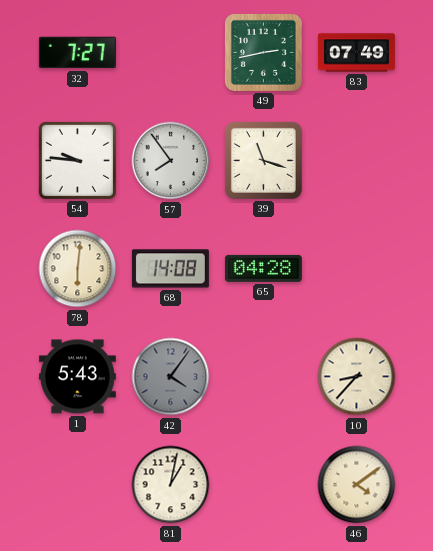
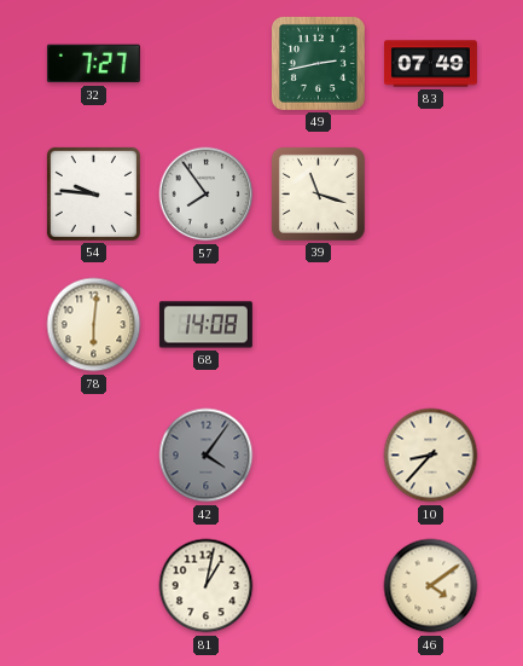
65: 04:28 -> none
1: 5:43 -> none
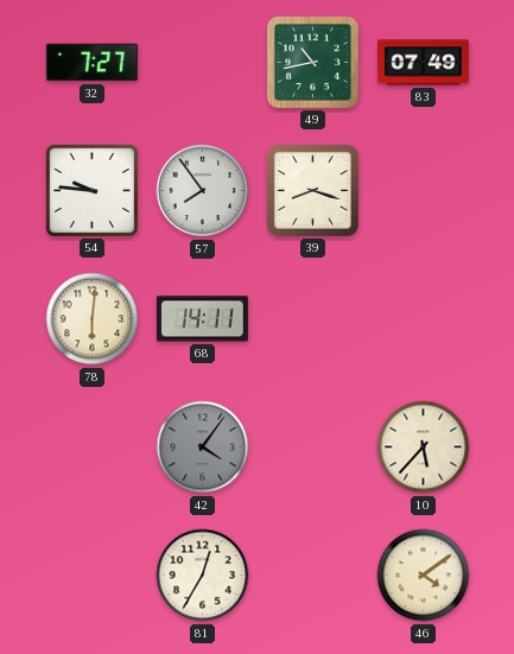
49: 2:43 -> 10:43
39: 11:18 -> 8:18
68: 14:08 -> 14:11
10: 8:37 -> 5:37
81: 1:02 -> 12:35
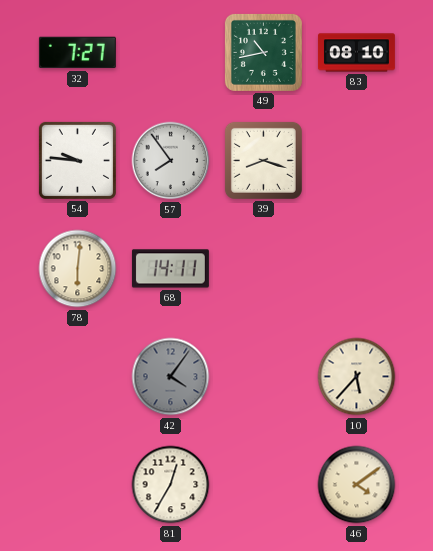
83: 07:49 -> 08:10
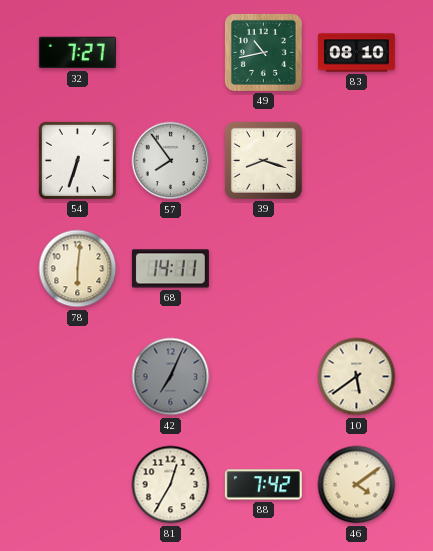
54: 9:46 -> 6:33
42: 4:06 -> 7:04
10: 5:37 -> 5:39
88: none -> 7:42
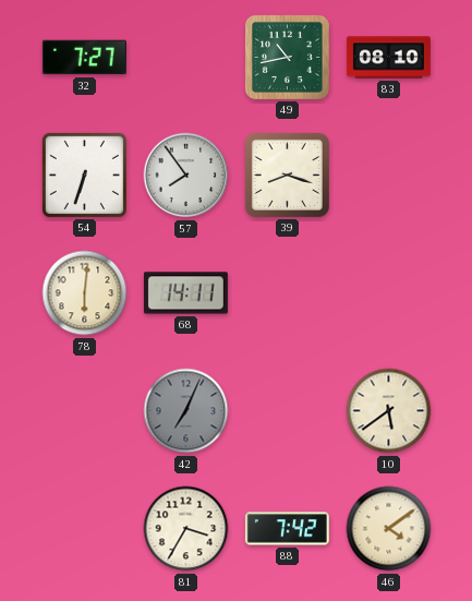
81: 12:35 -> 3:35
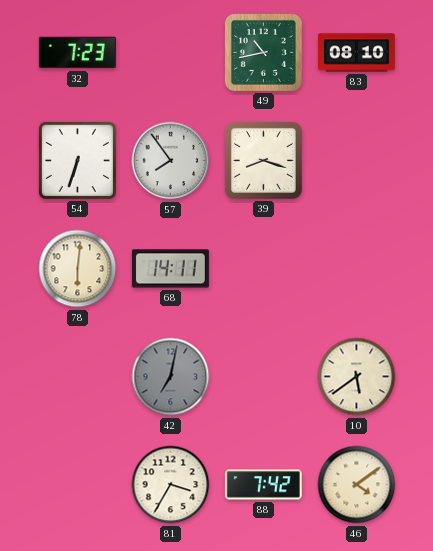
32: 7:27 -> 7:23
42: 7:04 -> 7:02
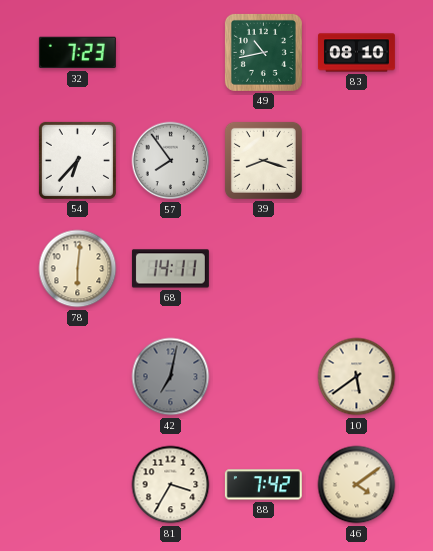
54: 6:33 -> 6:37
